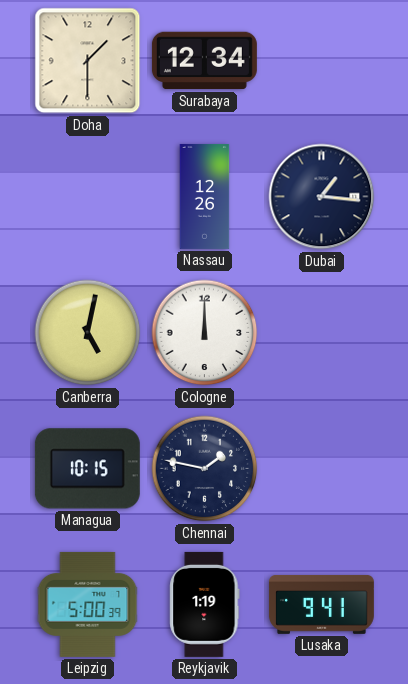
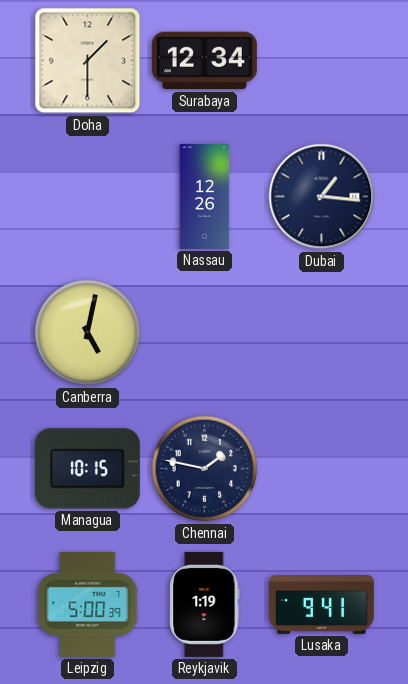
Cologne: 12:00 -> none
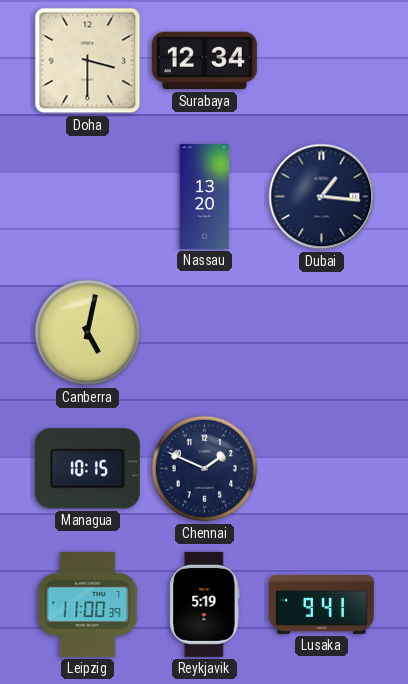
Doha: 1:30 -> 3:30
Nassau: 12:26 -> 13:20
Chennai: 1:47 -> 1:49
Leipzig: 5:00 -> 11:00
Reykjavik: 1:19 -> 5:19
